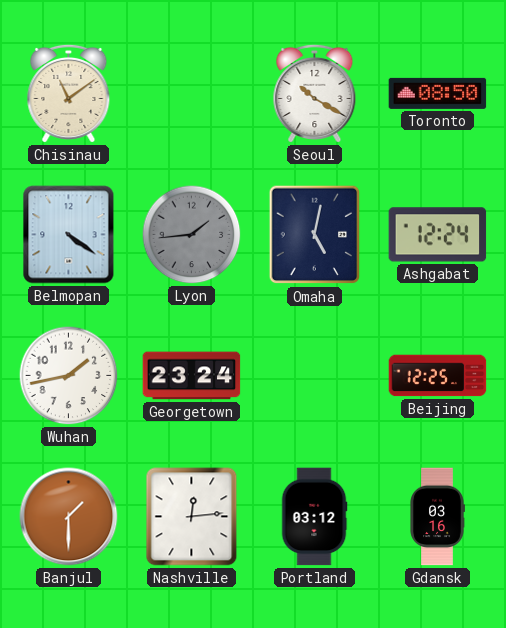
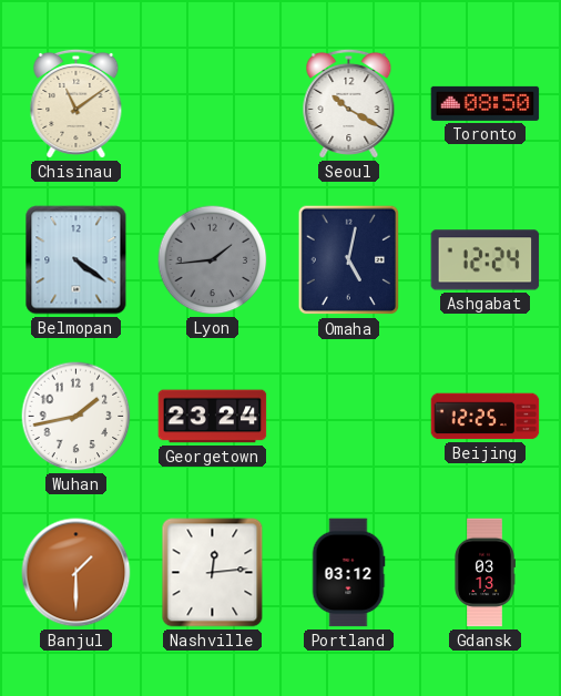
Gdansk: 03:16 -> 03:13
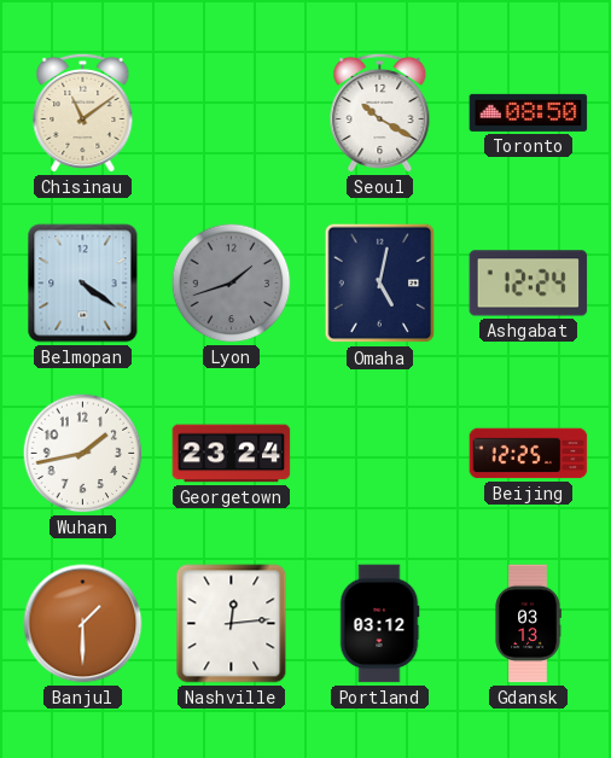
Lyon: 1:44 -> 1:42
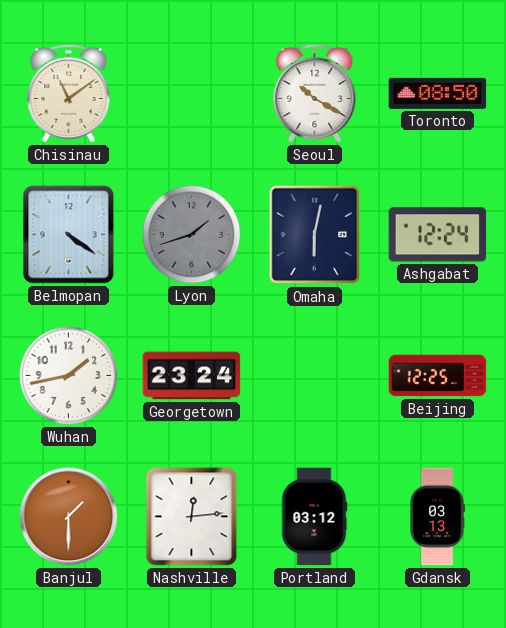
Omaha: 5:02 -> 6:02
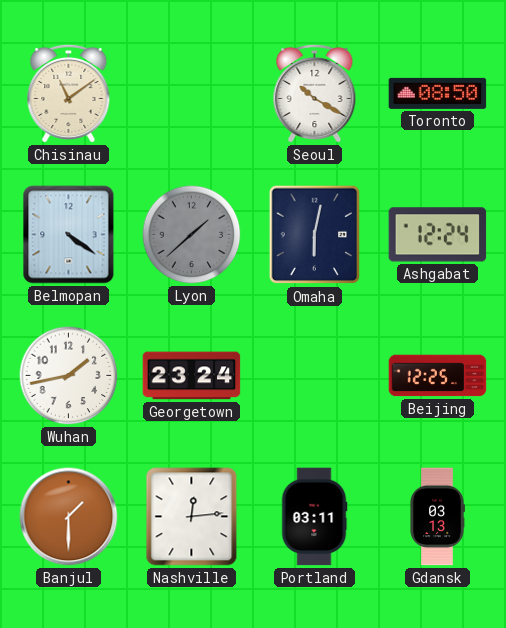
Lyon: 1:42 -> 1:38
Portland: 03:12 -> 03:11
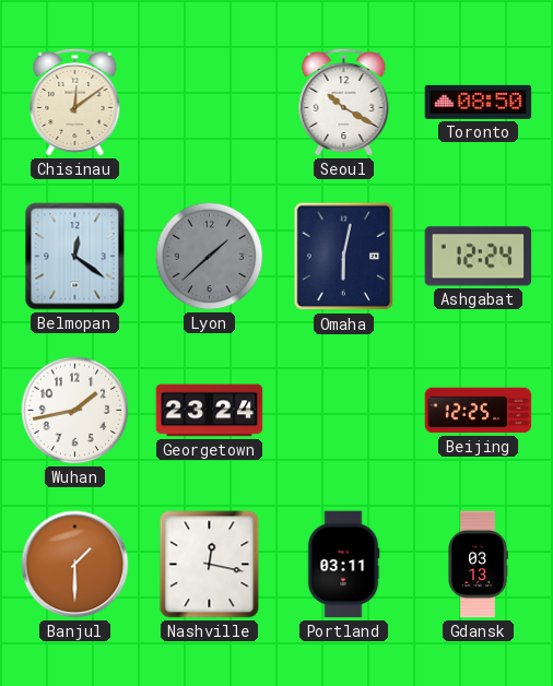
Chisinau: 11:09 -> 12:09
Belmopan: 4:21 -> 12:21
Nashville: 12:14 -> 12:17
